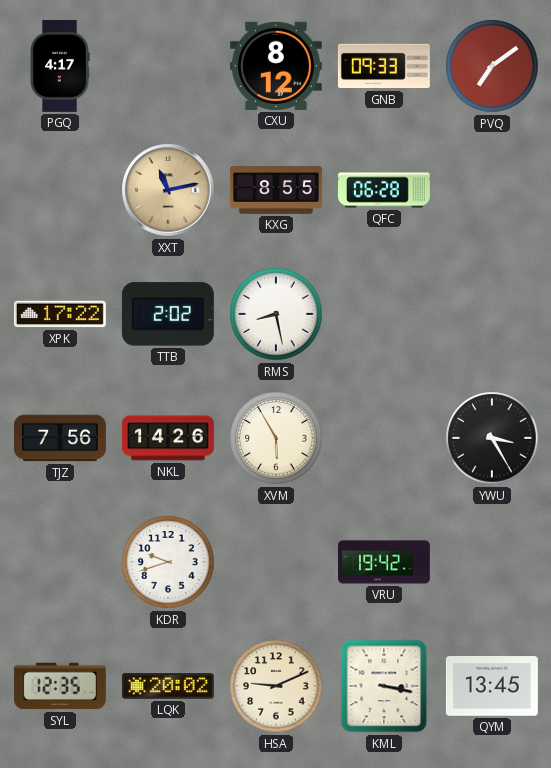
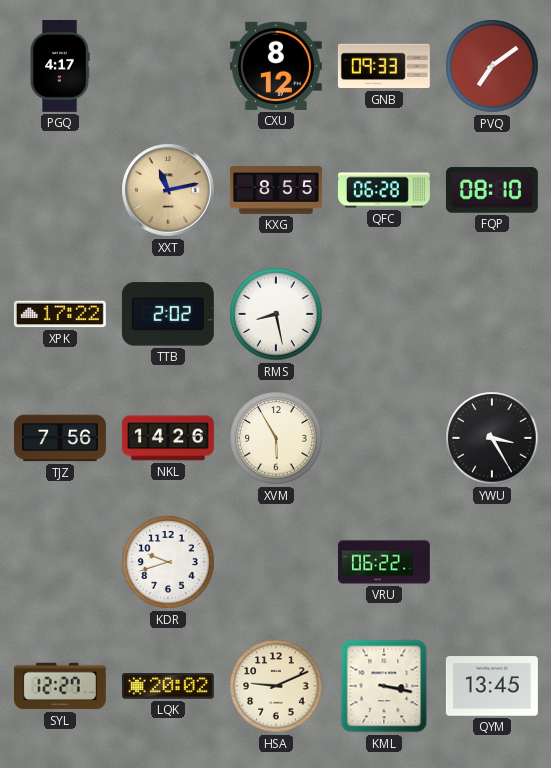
FQP: none -> 08:10
VRU: 19:42 -> 06:22
SYL: 12:35 -> 12:27
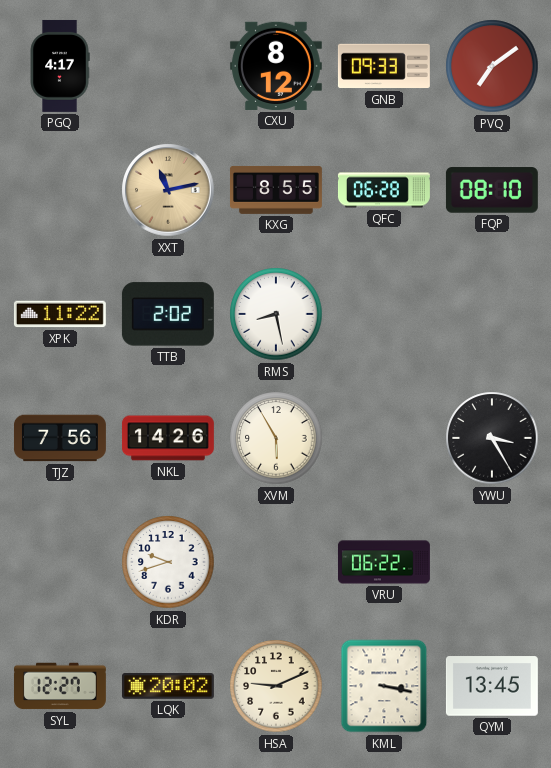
XPK: 17:22 -> 11:22
